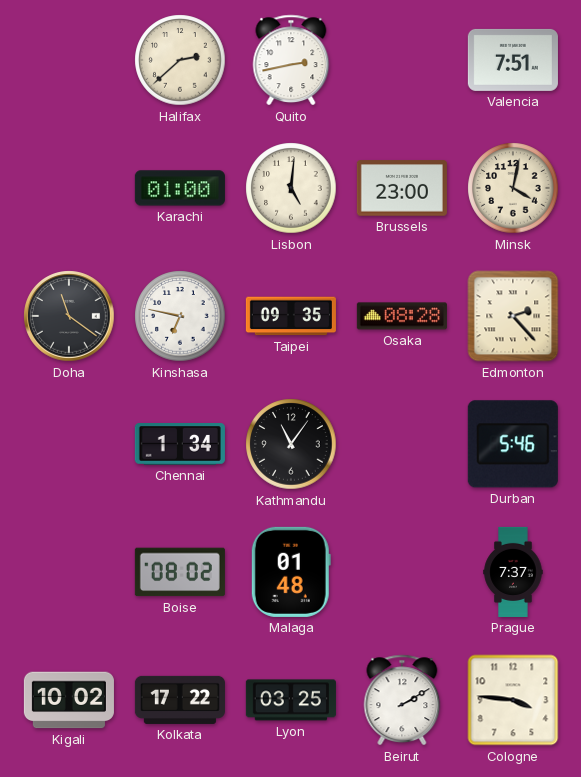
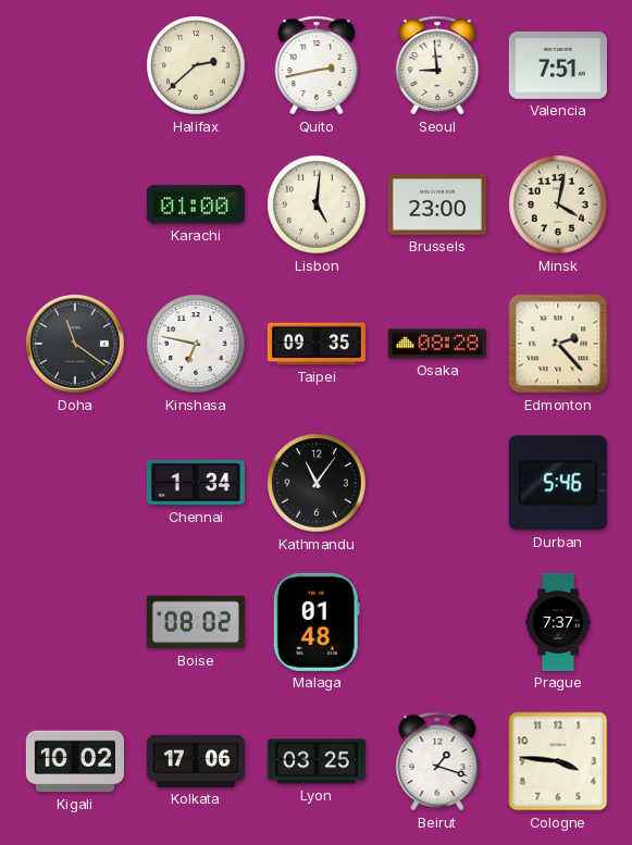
Seoul: none -> 8:59
Kolkata: 17:22 -> 17:06
Beirut: 2:10 -> 1:18
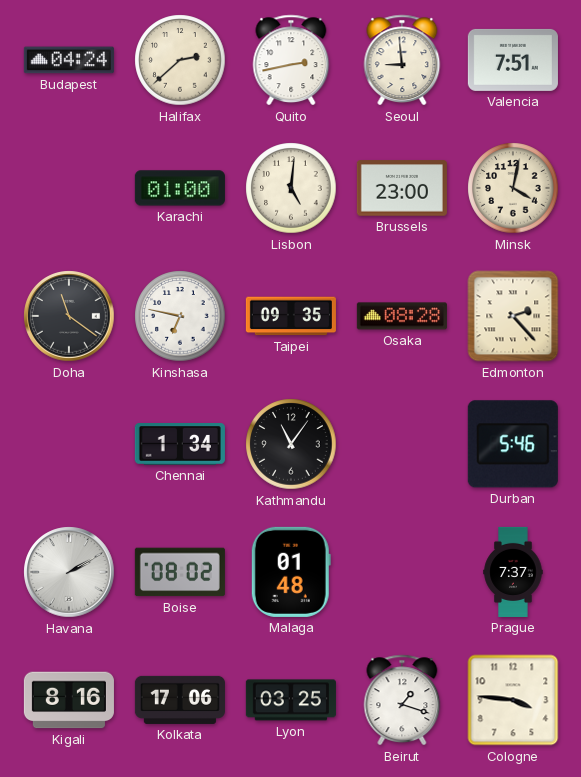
Budapest: none -> 04:24
Havana: none -> 2:10
Kigali: 10:02 -> 8:16
